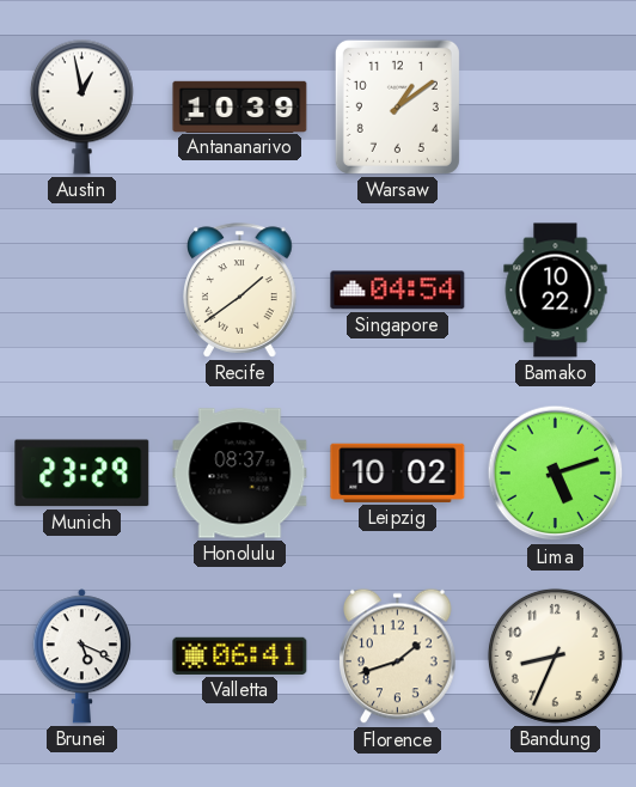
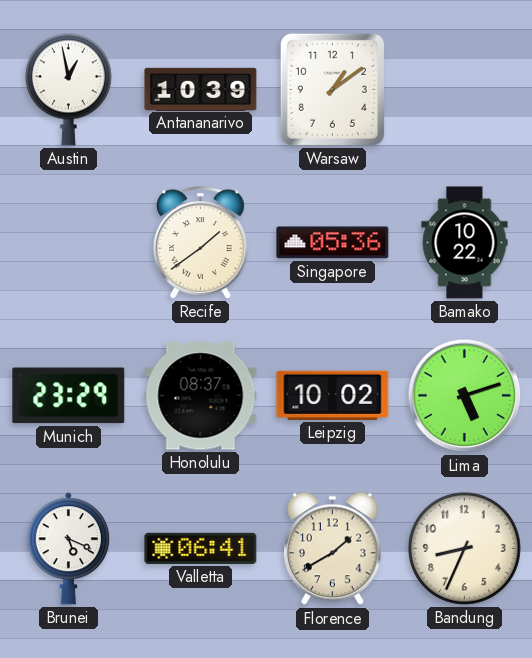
Singapore: 04:54 -> 05:36
Florence: 1:42 -> 1:40
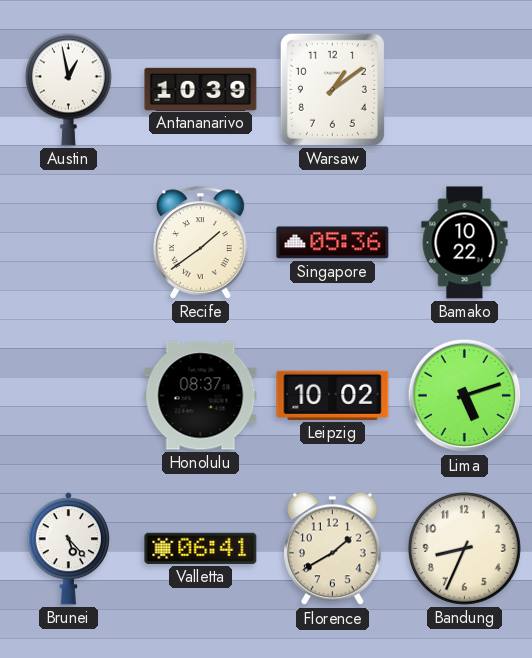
Munich: 23:29 -> none
Brunei: 5:19 -> 5:23
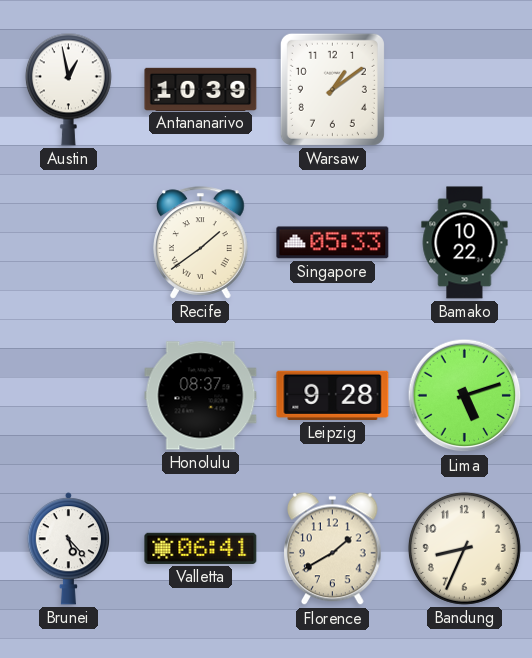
Singapore: 05:36 -> 05:33
Leipzig: 10:02 -> 9:28
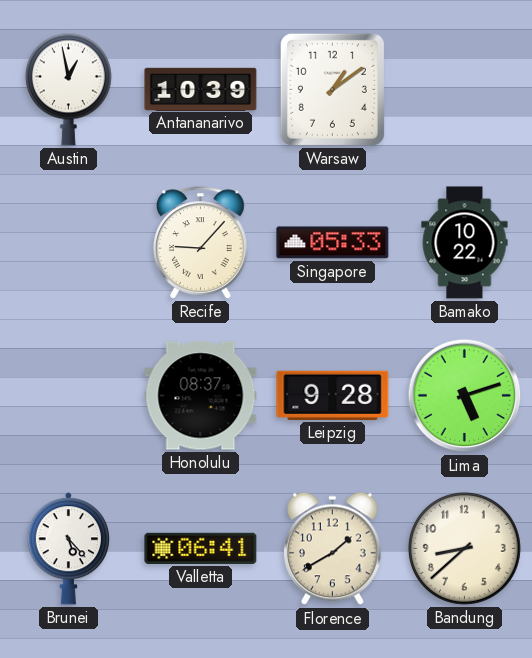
Recife: 1:39 -> 9:07
Bandung: 8:34 -> 8:38
